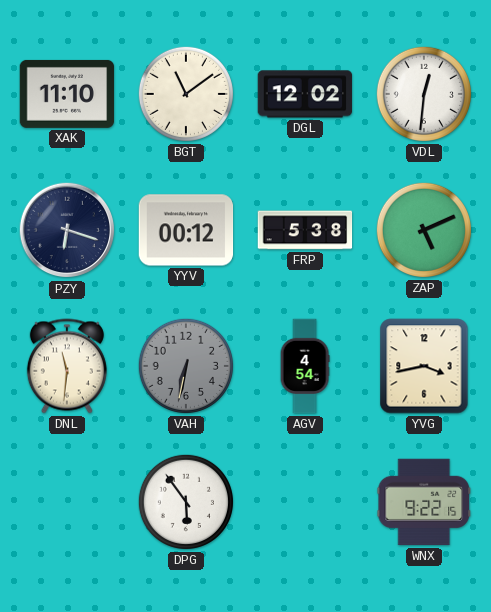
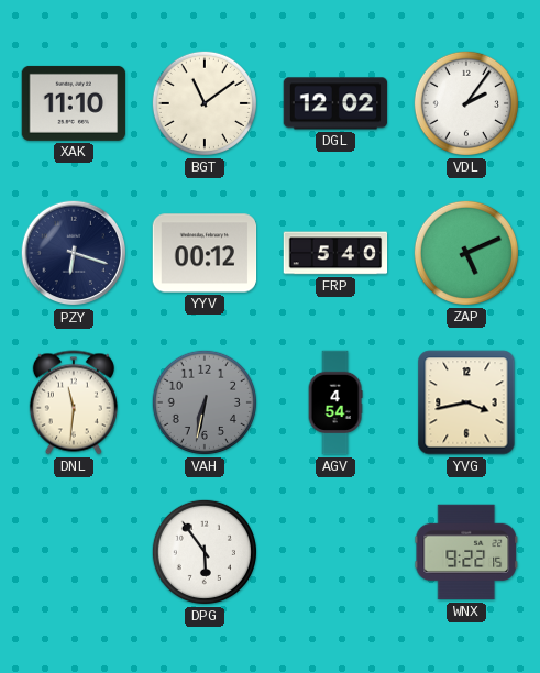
VDL: 12:31 -> 2:06
FRP: 5:38 -> 5:40
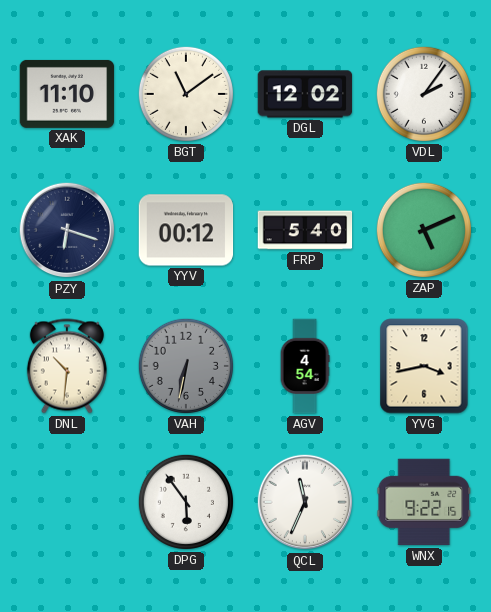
DNL: 11:31 -> 10:31
QCL: none -> 11:34
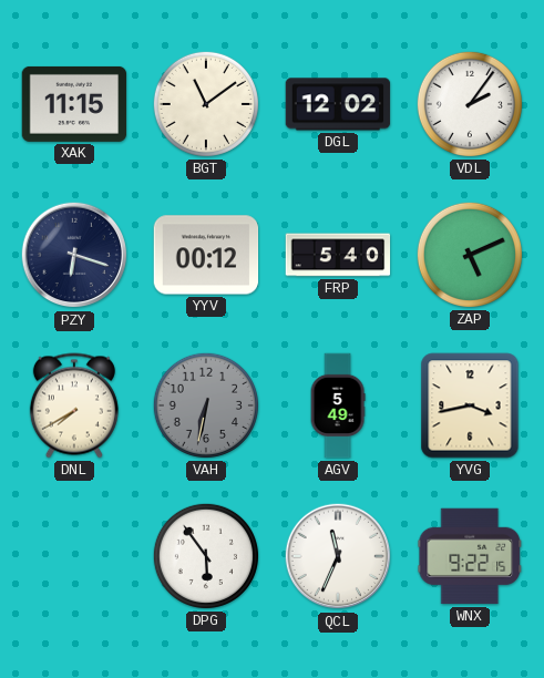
XAK: 11:10 -> 11:15
DNL: 10:31 -> 7:40
AGV: 4:54 -> 5:49
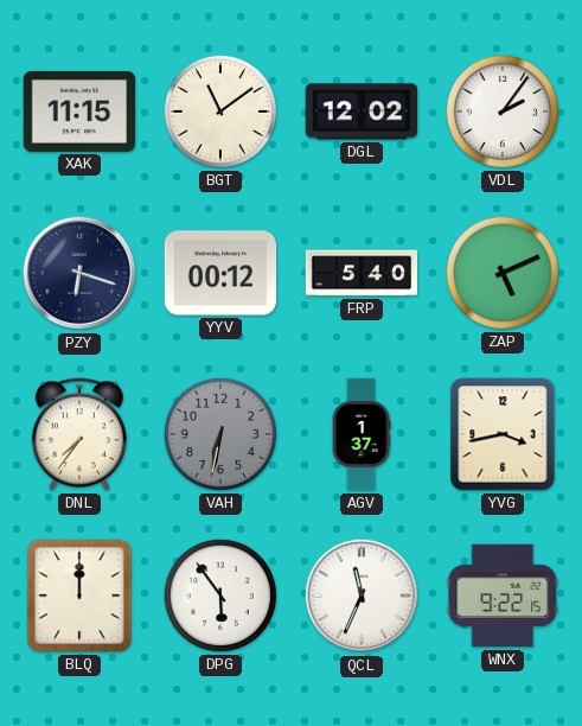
DNL: 7:40 -> 7:36
AGV: 5:49 -> 1:37
BLQ: none -> 12:00
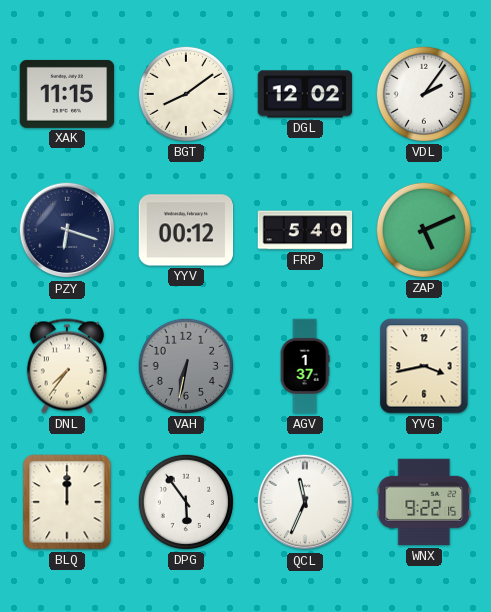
BGT: 11:09 -> 8:09
